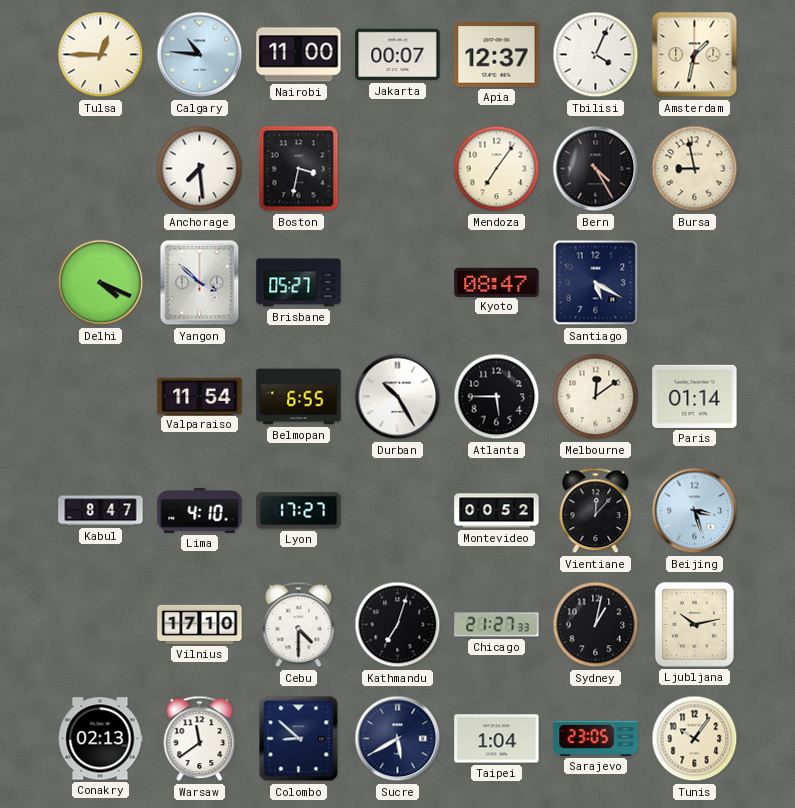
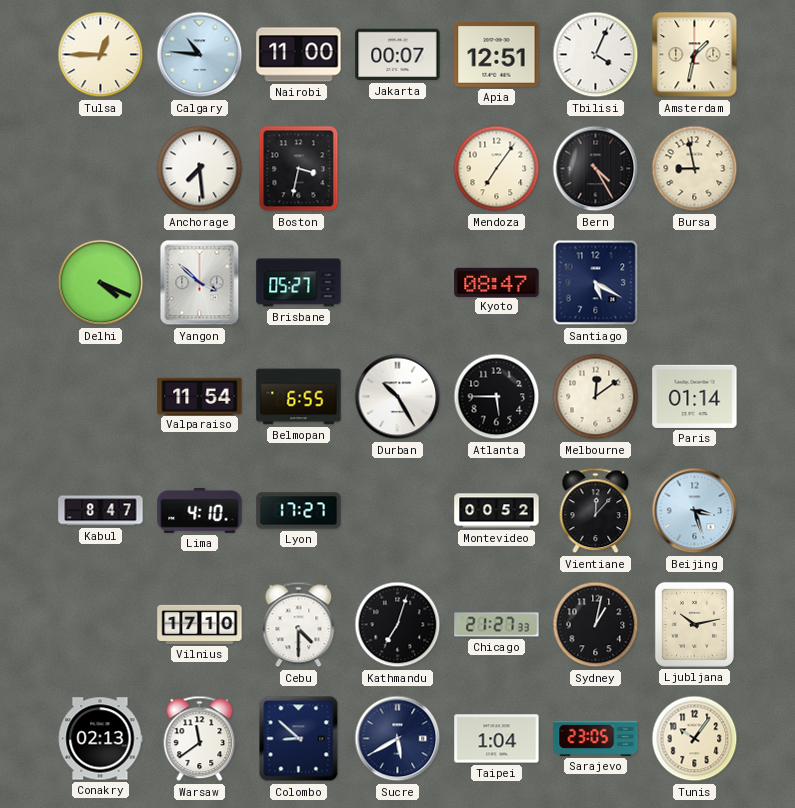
Apia: 12:37 -> 12:51
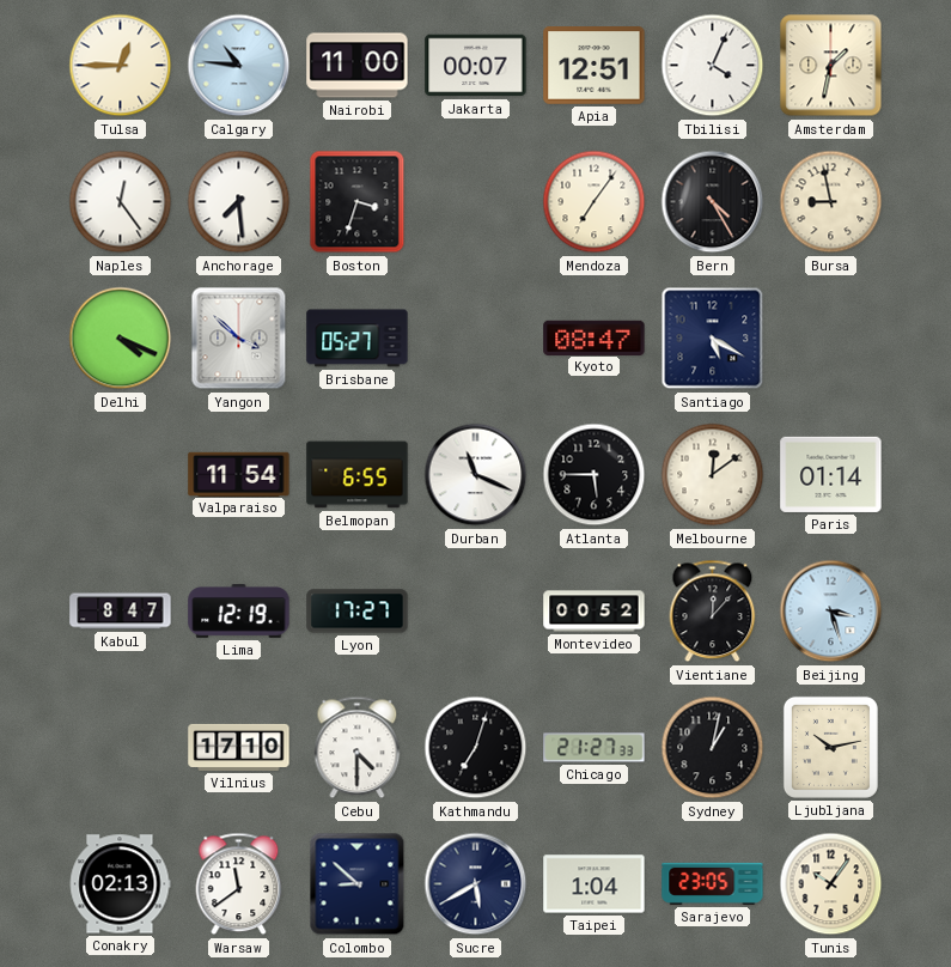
Naples: none -> 12:24
Boston: 3:32 -> 3:33
Durban: 10:25 -> 11:19
Lima: 4:10 -> 12:19
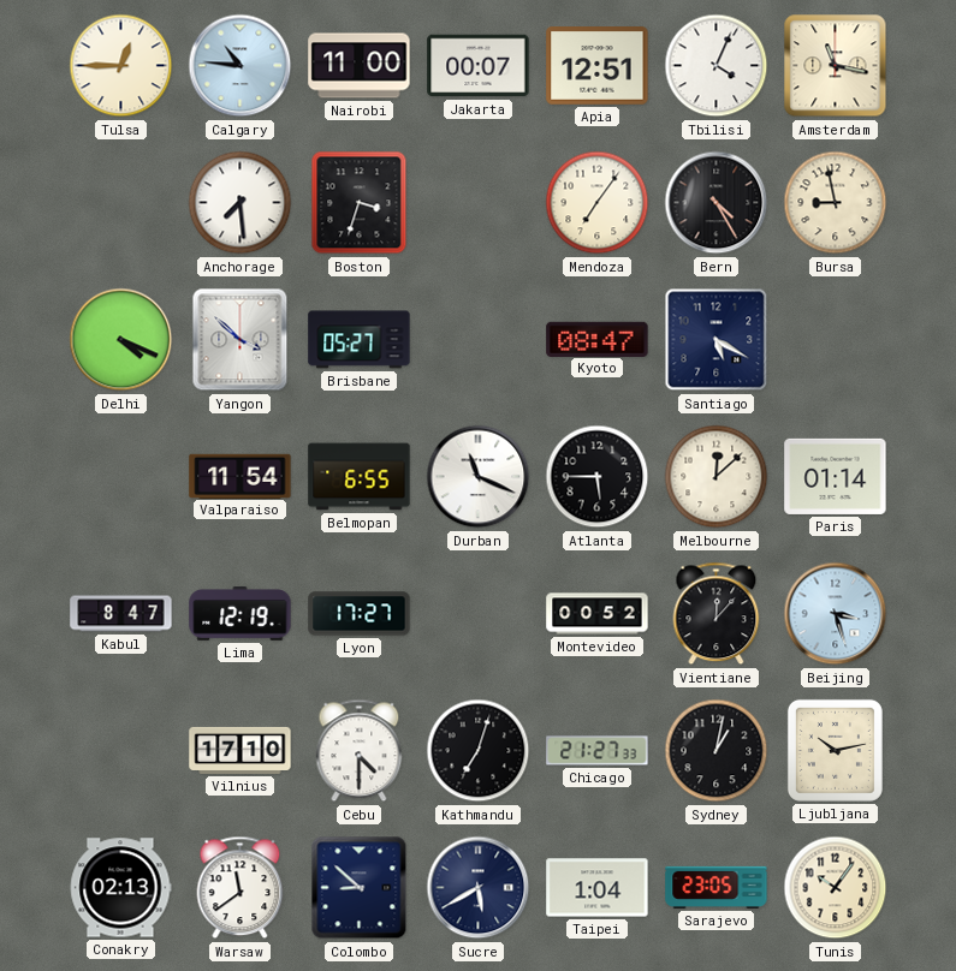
Amsterdam: 1:32 -> 11:17
Naples: 12:24 -> none
Melbourne: 12:09 -> 12:08
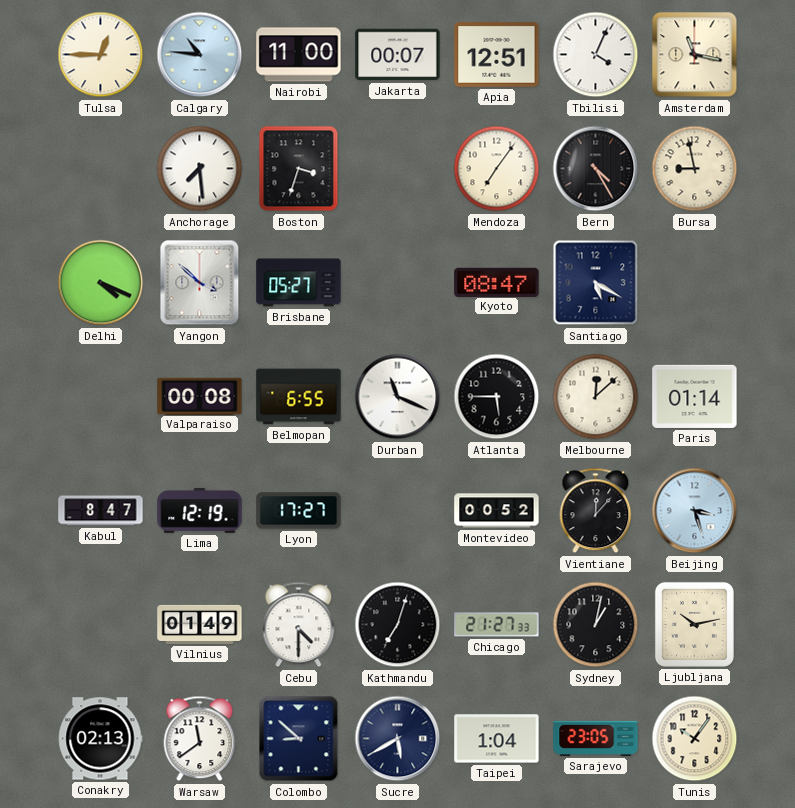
Valparaiso: 11:54 -> 00:08
Vilnius: 17:10 -> 01:49
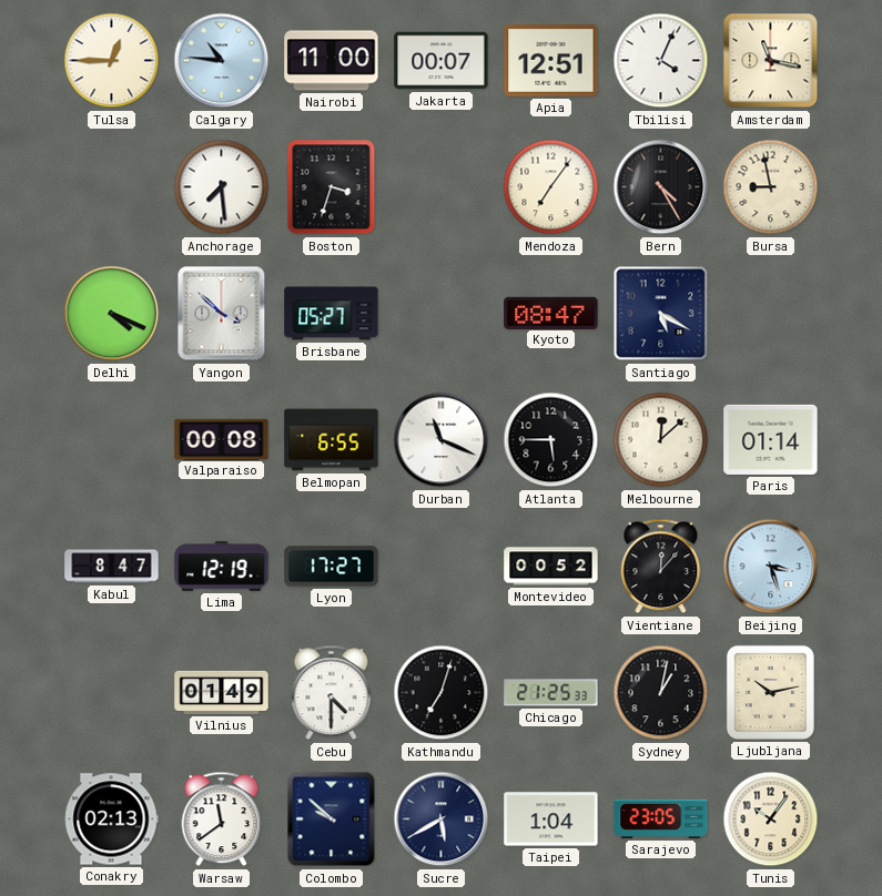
Chicago: 21:27 -> 21:25
Colombo: 8:52 -> 9:52
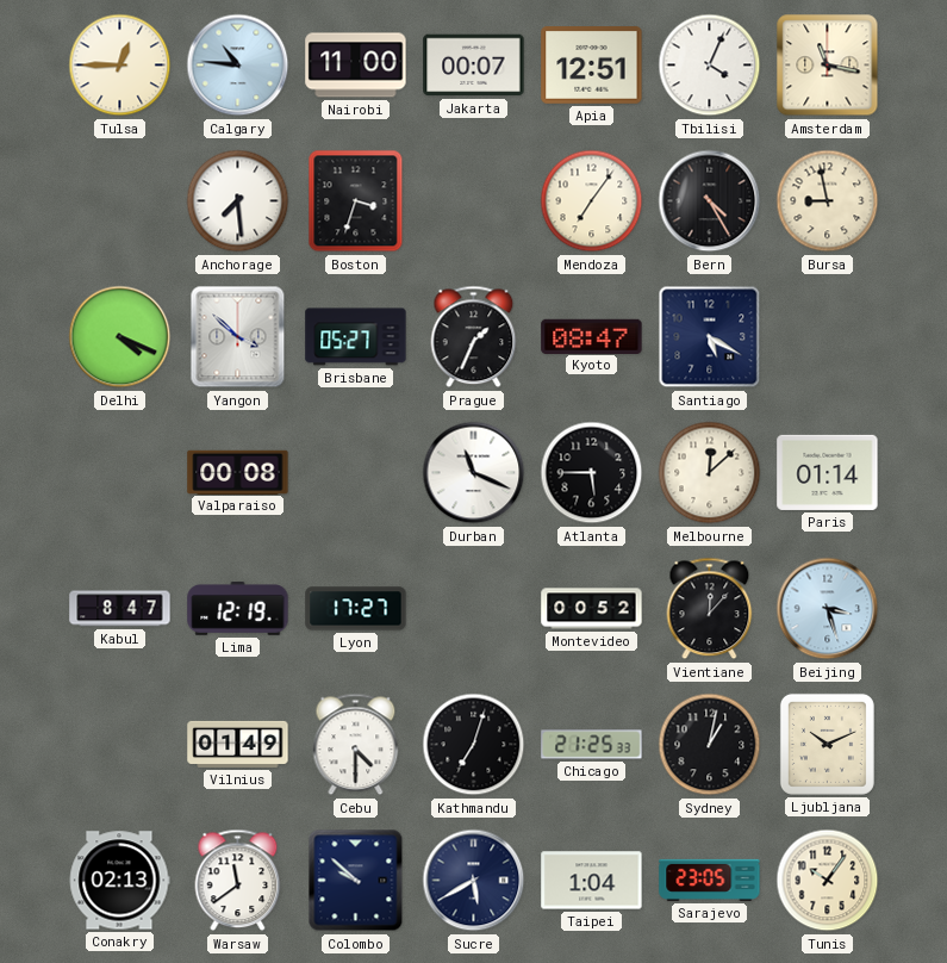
Prague: none -> 1:34
Belmopan: 6:55 -> none
Ljubljana: 10:13 -> 10:11
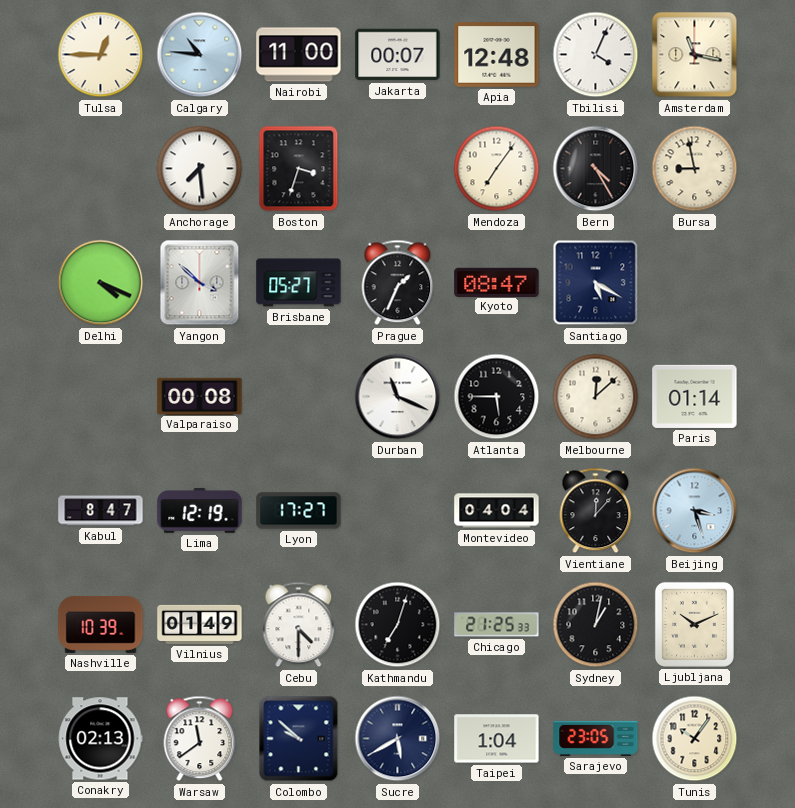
Apia: 12:51 -> 12:48
Montevideo: 00:52 -> 04:04
Nashville: none -> 10:39
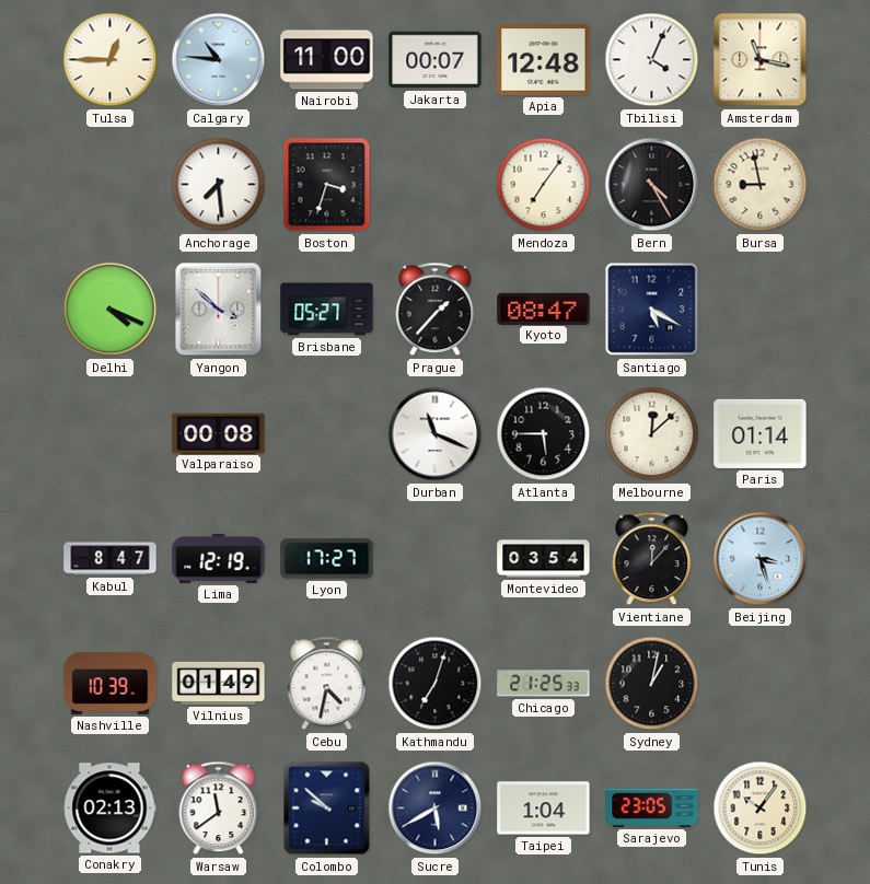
Prague: 1:34 -> 1:37
Montevideo: 04:04 -> 03:54
Cebu: 4:30 -> 4:32
Ljubljana: 10:11 -> none
